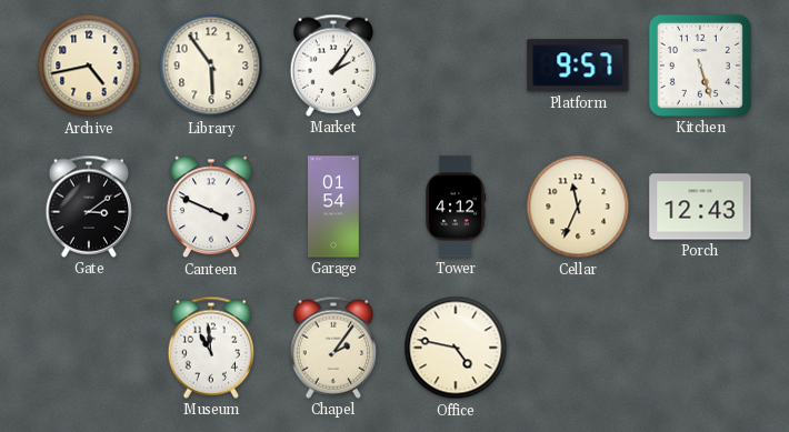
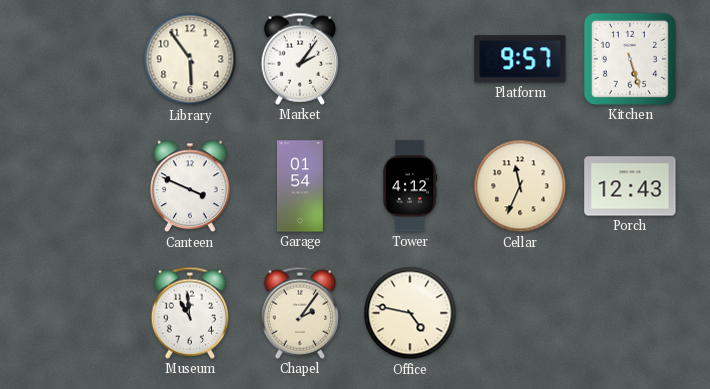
Archive: 4:43 -> none
Gate: 3:09 -> none
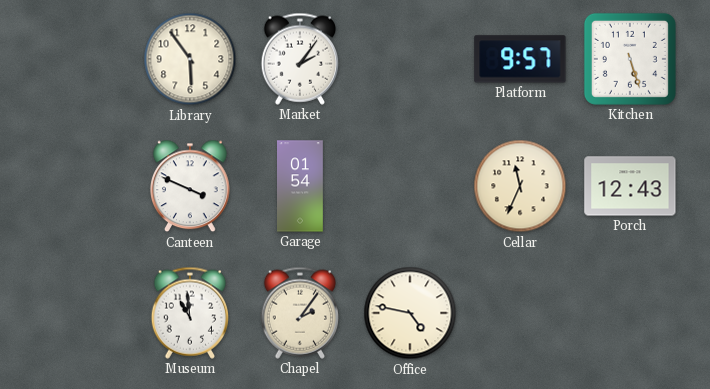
Tower: 4:12 -> none
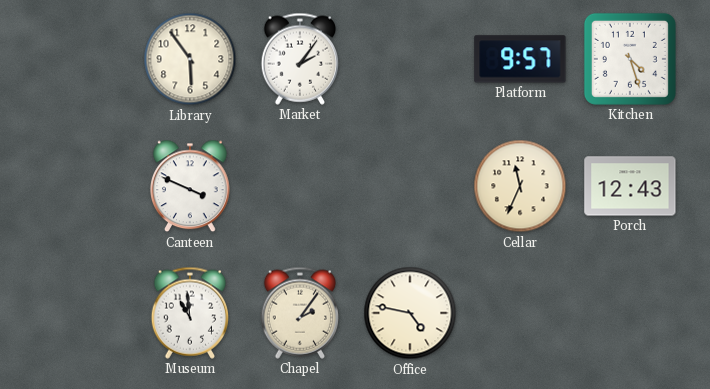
Kitchen: 5:27 -> 4:27
Garage: 01:54 -> none
